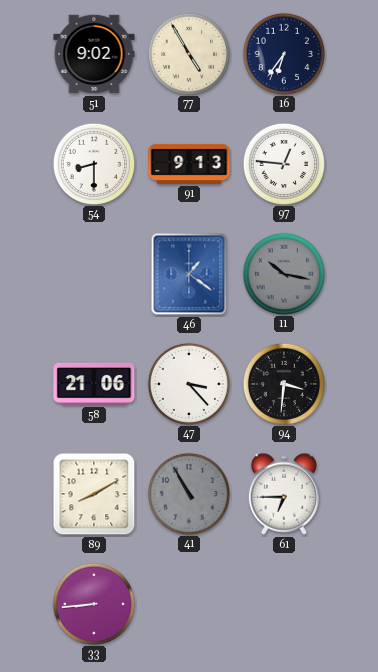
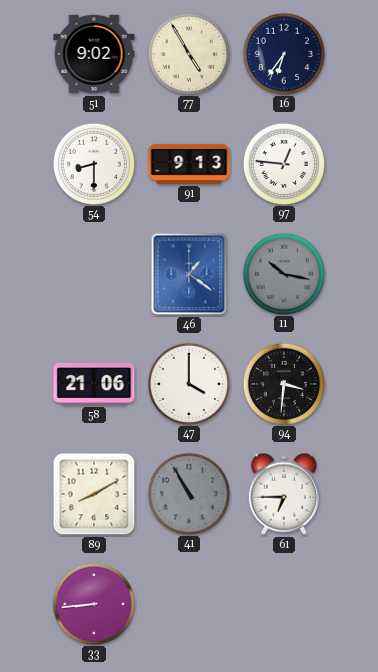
47: 3:23 -> 4:00
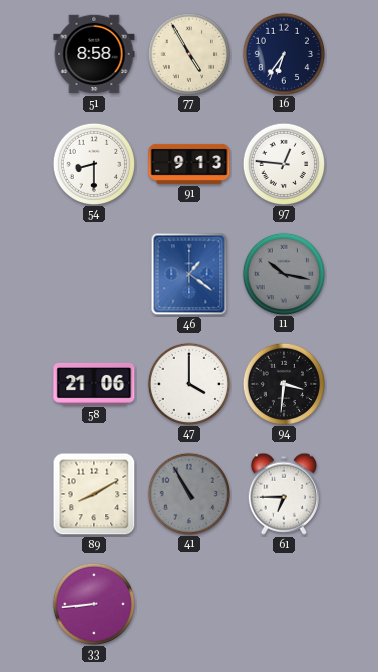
51: 9:02 -> 8:58
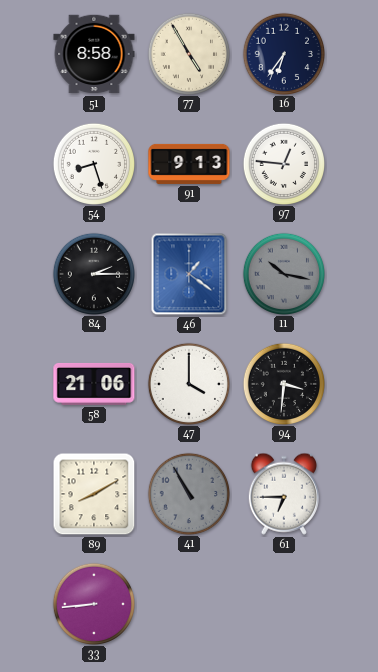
54: 8:30 -> 8:27
84: none -> 2:15
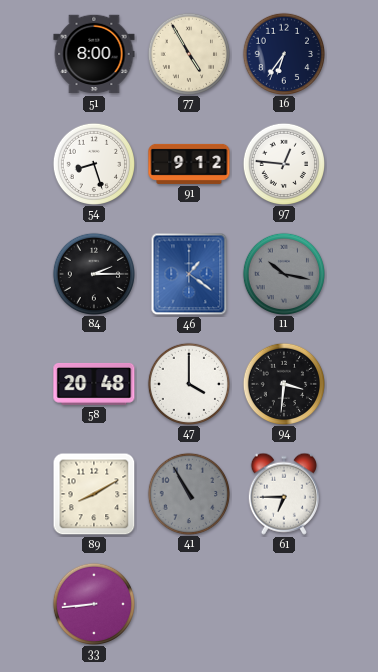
51: 8:58 -> 8:00
91: 9:13 -> 9:12
58: 21:06 -> 20:48
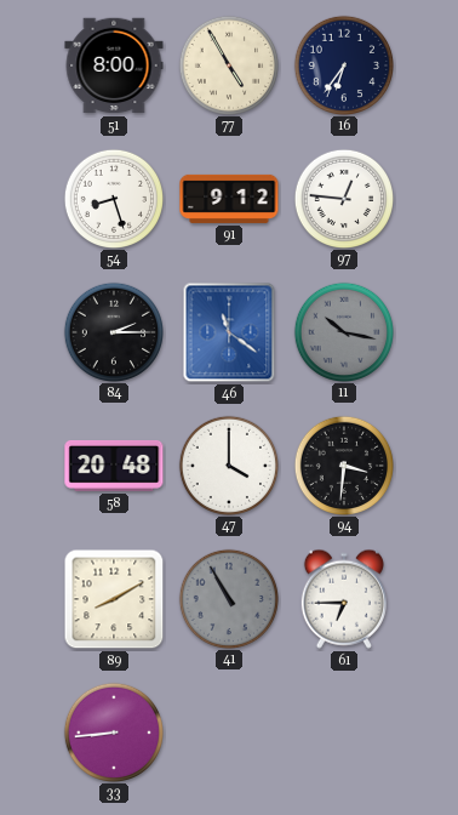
46: 1:21 -> 11:21
